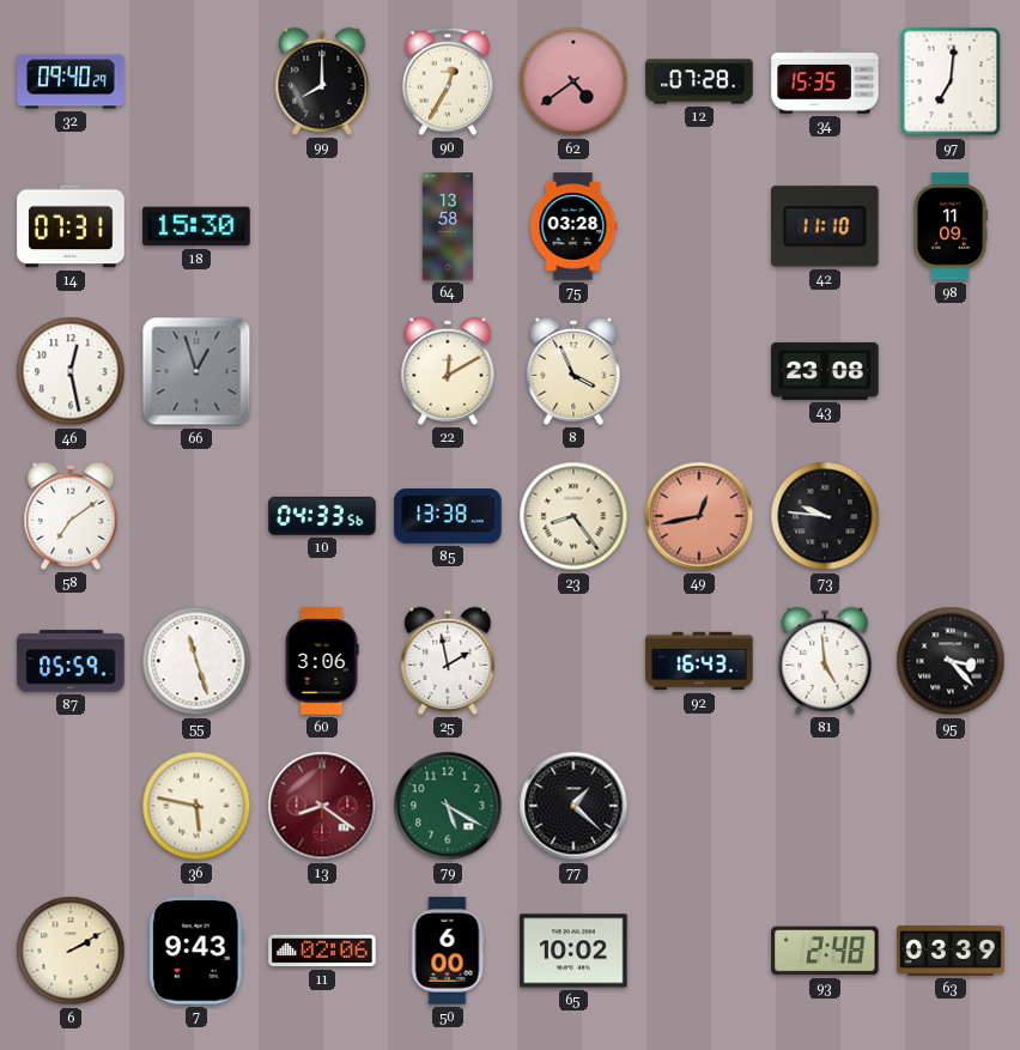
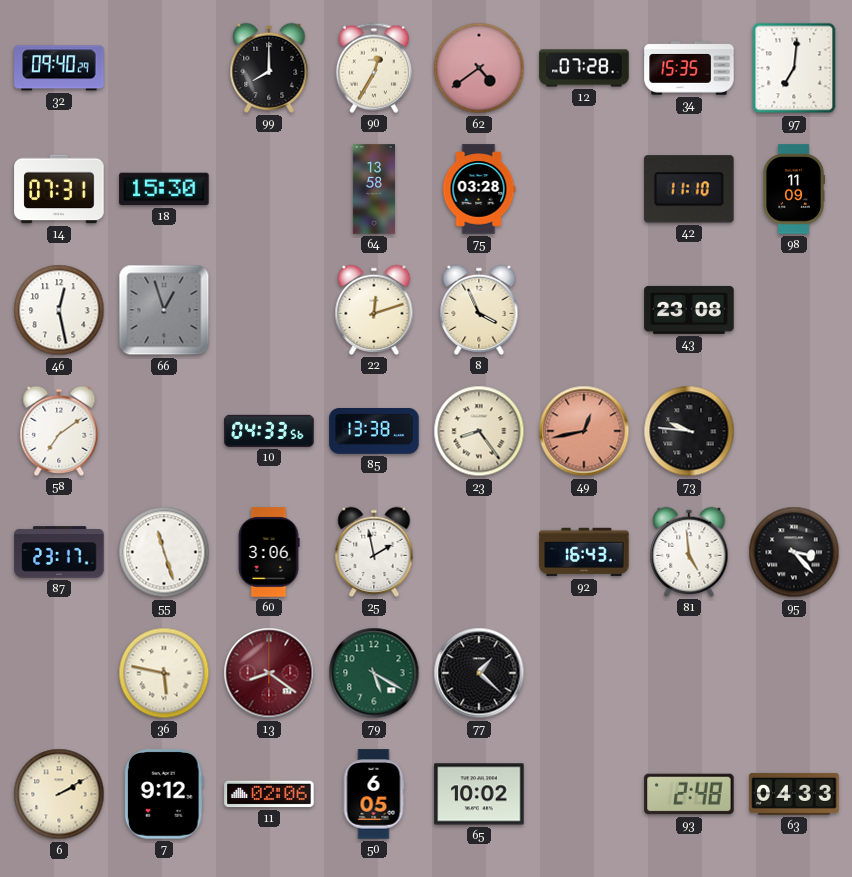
22: 12:10 -> 12:12
87: 05:59 -> 23:17
7: 9:43 -> 9:12
50: 6:00 -> 6:05
63: 03:39 -> 04:33
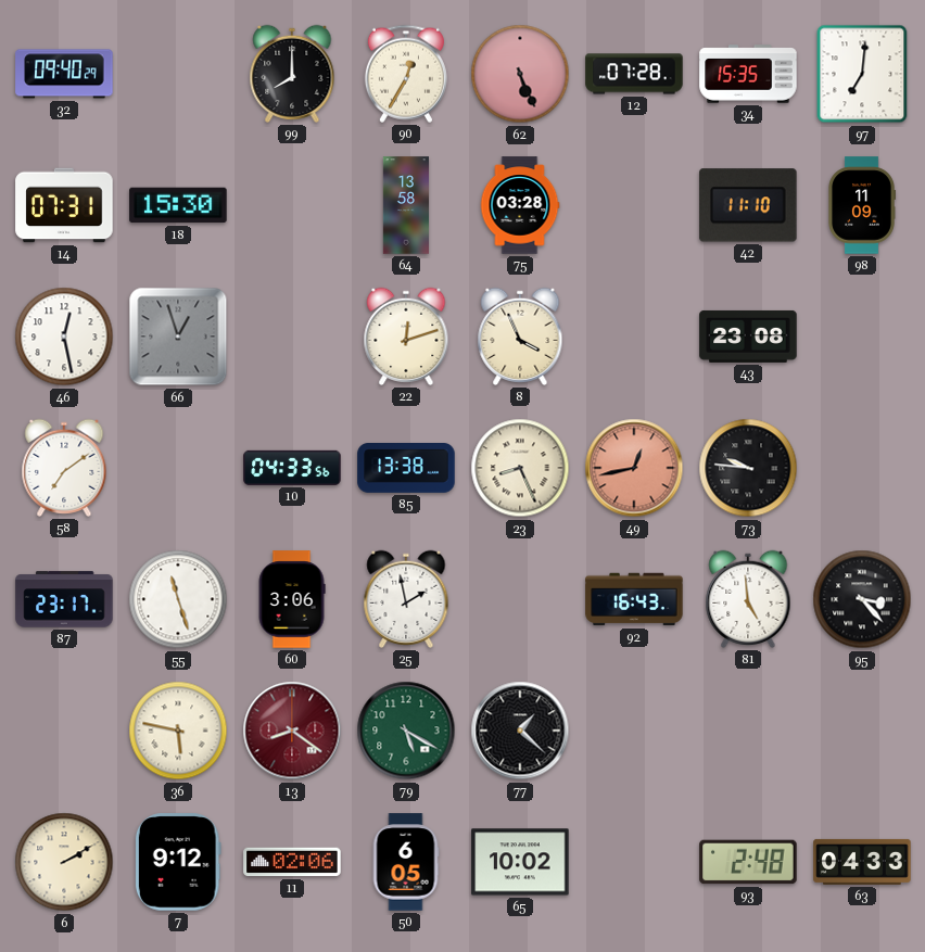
62: 4:39 -> 5:26
23: 8:24 -> 8:26
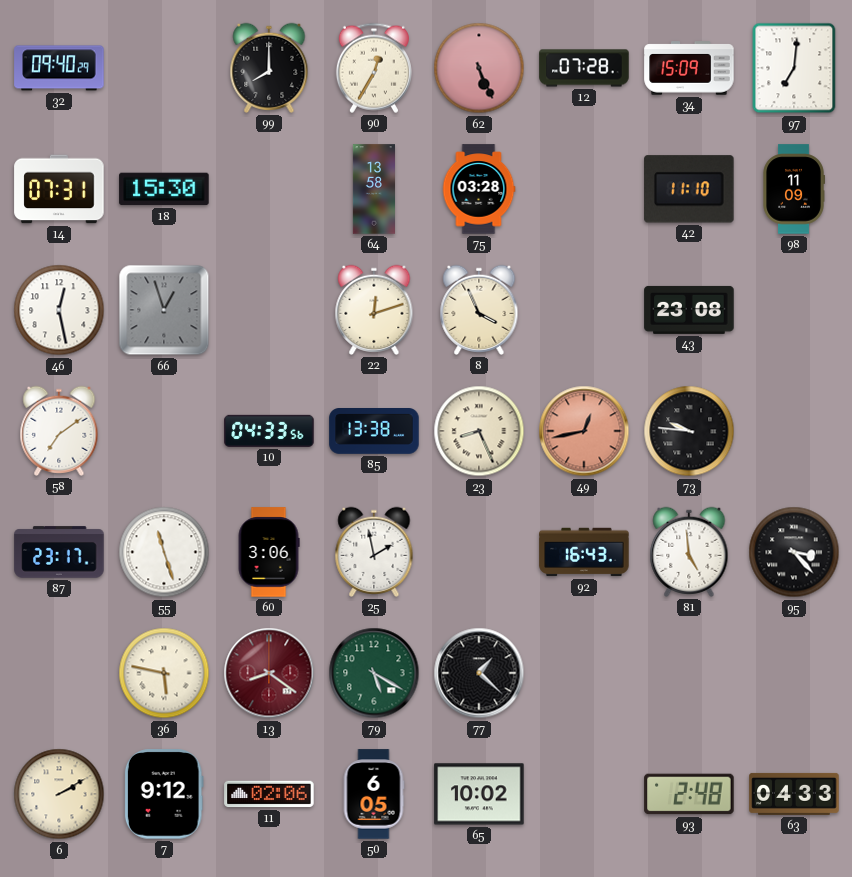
34: 15:35 -> 15:09
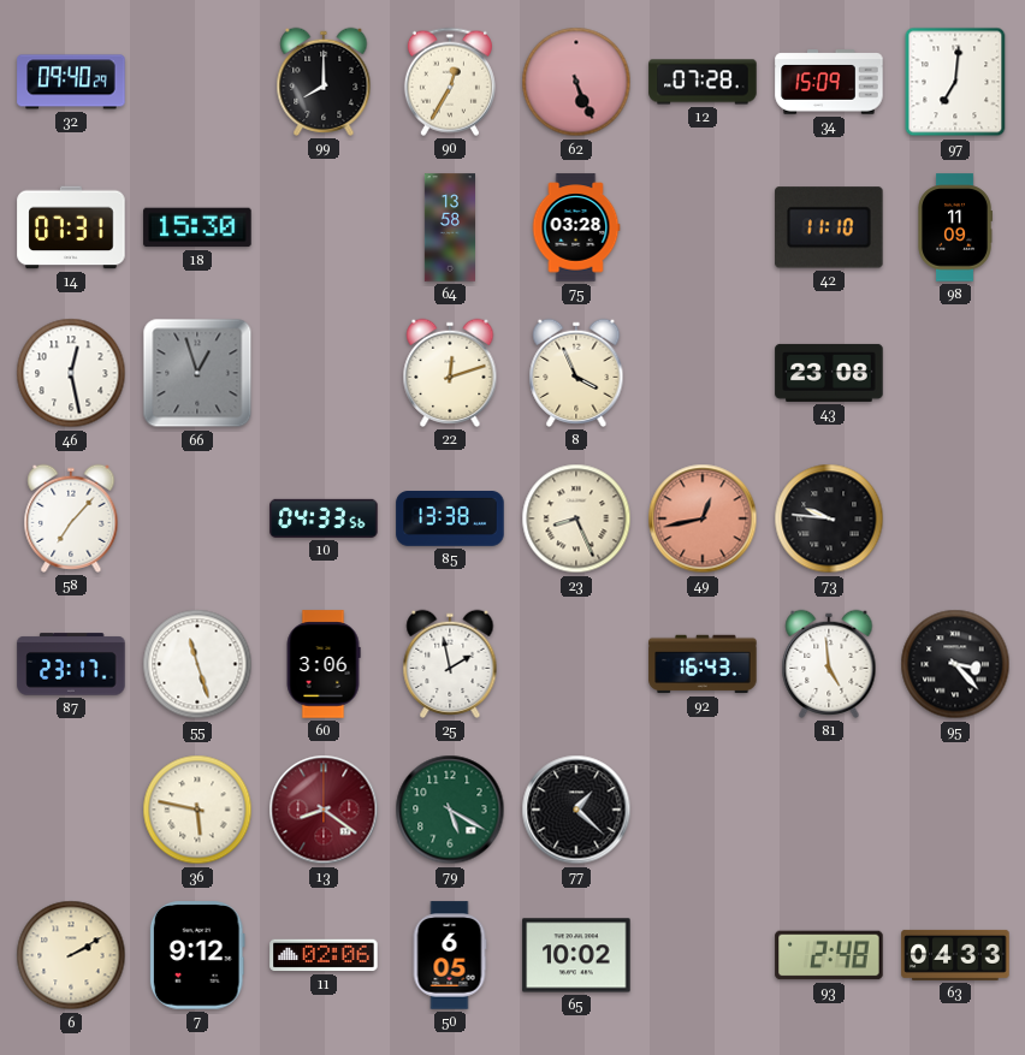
58: 7:09 -> 7:07
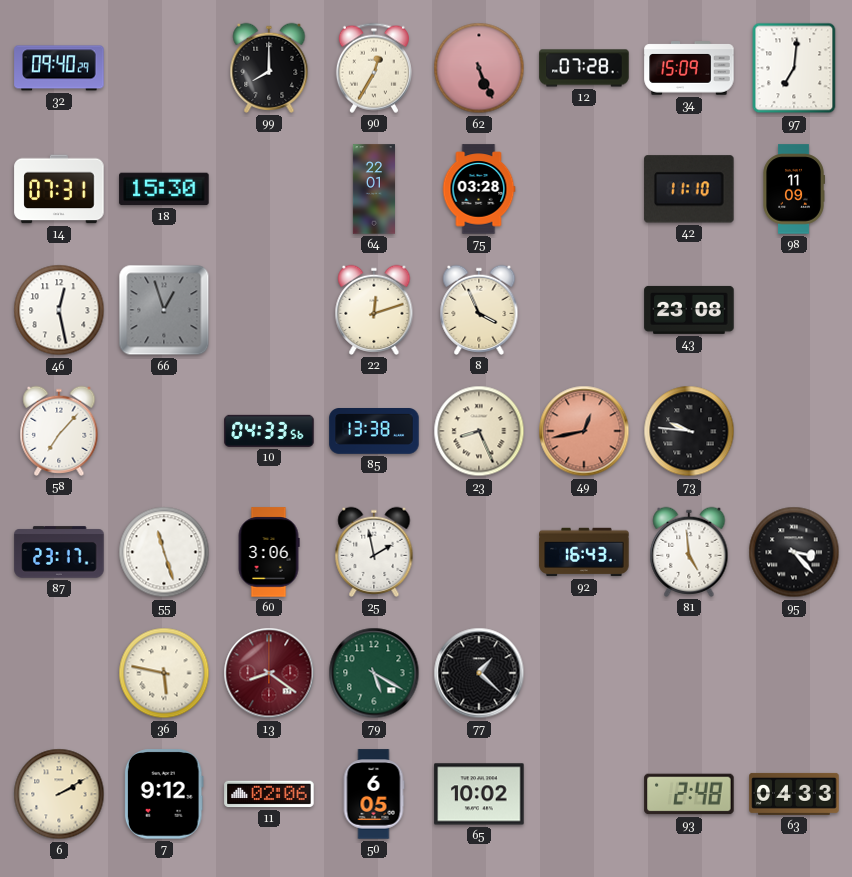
64: 13:58 -> 22:01
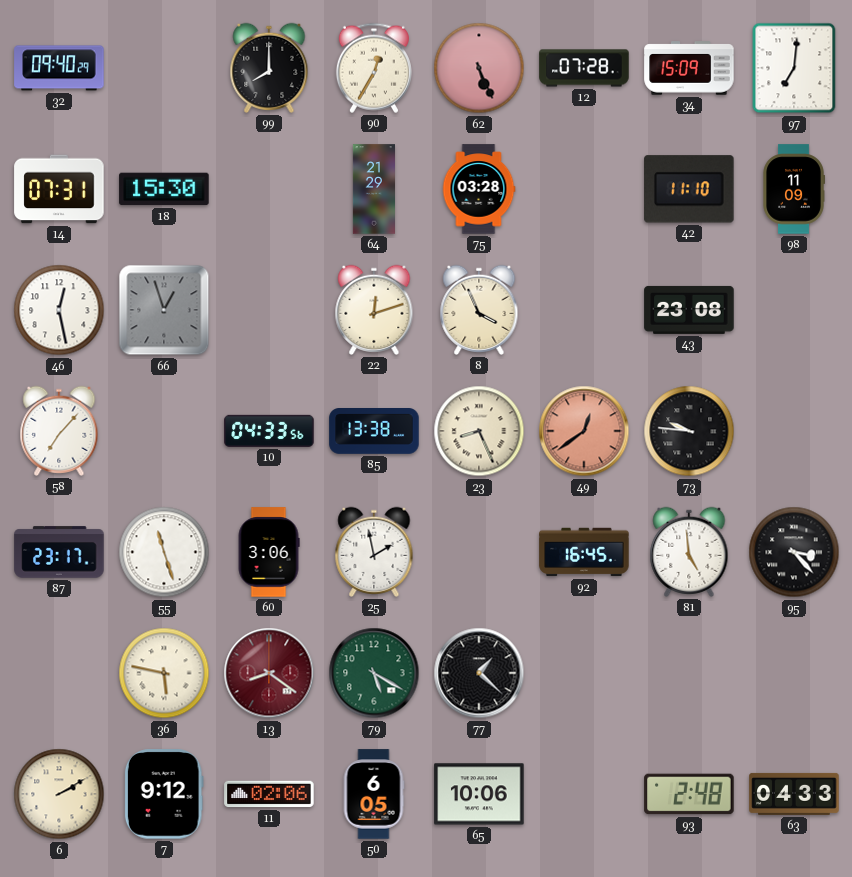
64: 22:01 -> 21:29
49: 12:43 -> 12:39
92: 16:43 -> 16:45
65: 10:02 -> 10:06
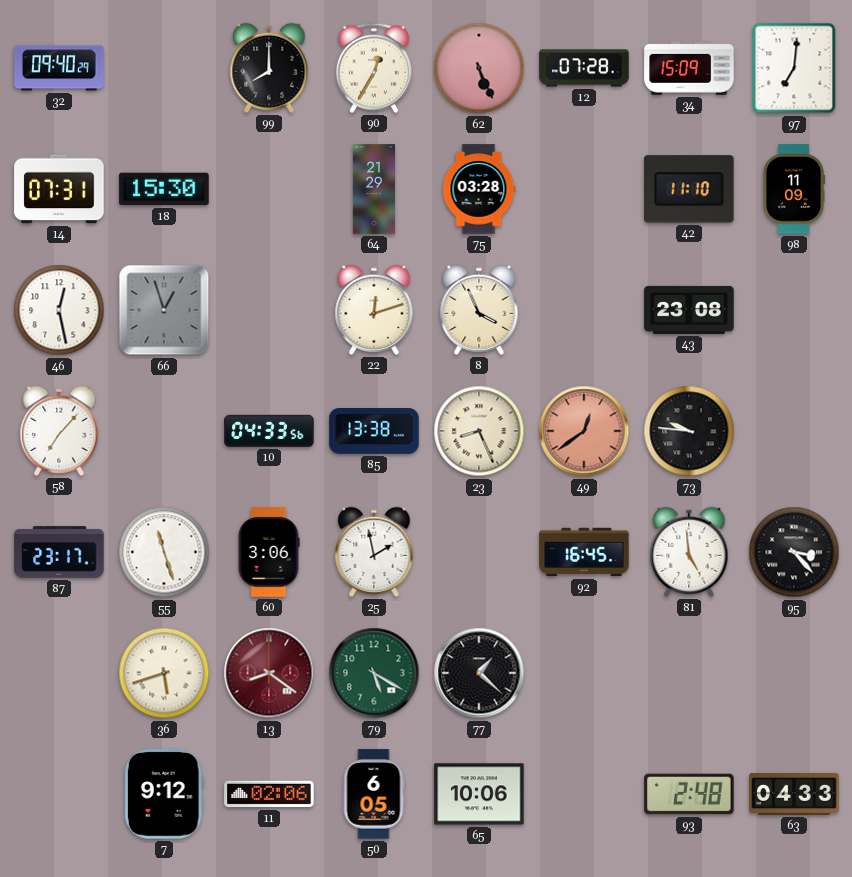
36: 5:47 -> 5:42
6: 2:10 -> none
